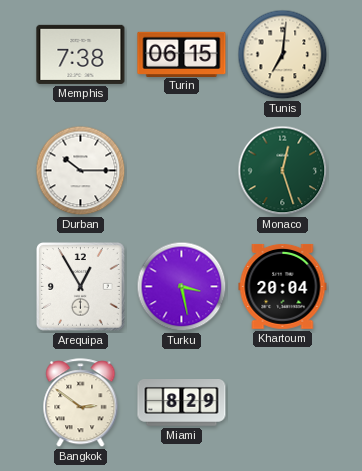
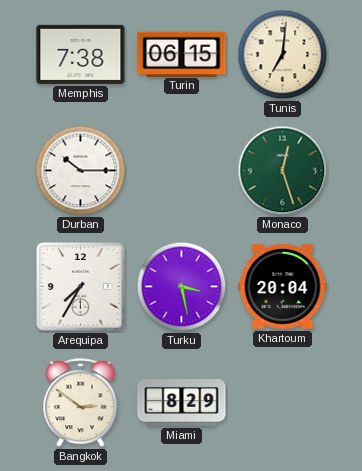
Arequipa: 12:55 -> 7:35
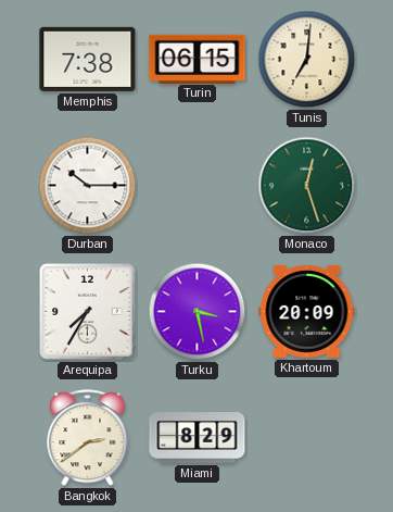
Khartoum: 20:04 -> 20:09
Bangkok: 2:51 -> 2:39
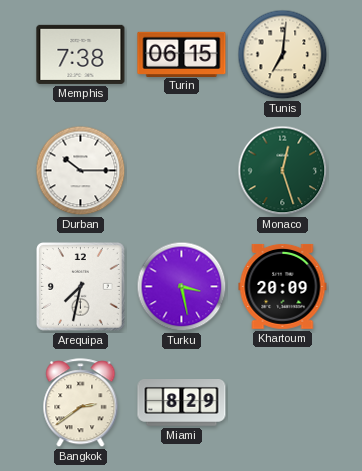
Arequipa: 7:35 -> 7:32
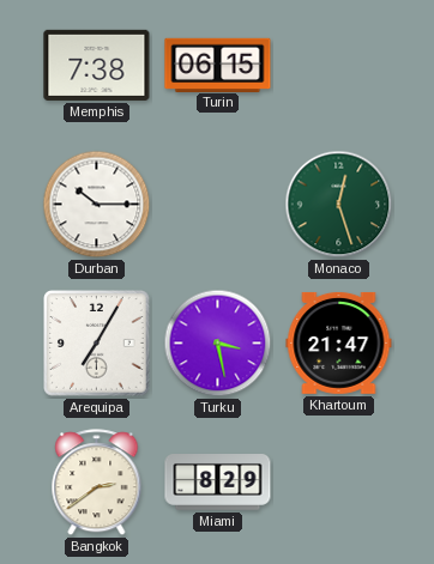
Tunis: 7:01 -> none
Arequipa: 7:32 -> 7:05
Khartoum: 20:09 -> 21:47
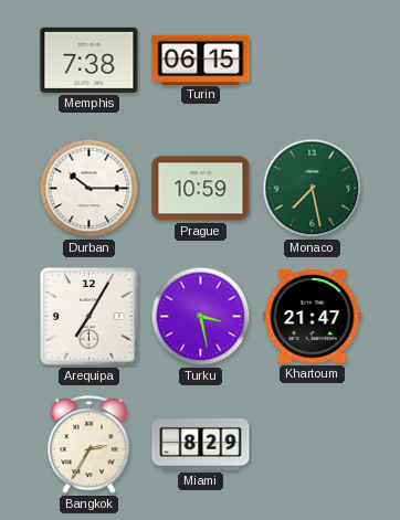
Prague: none -> 10:59
Monaco: 12:27 -> 7:28
Bangkok: 2:39 -> 2:35
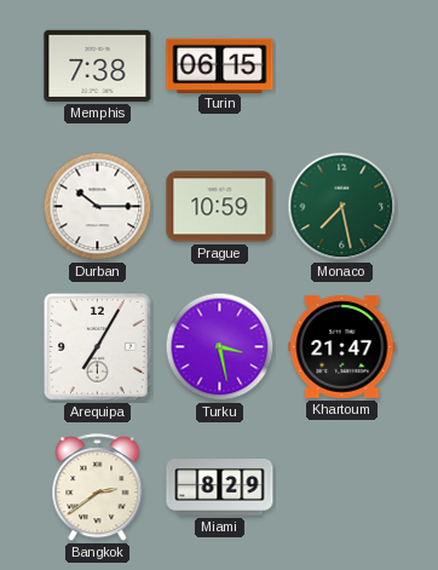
Bangkok: 2:35 -> 2:39
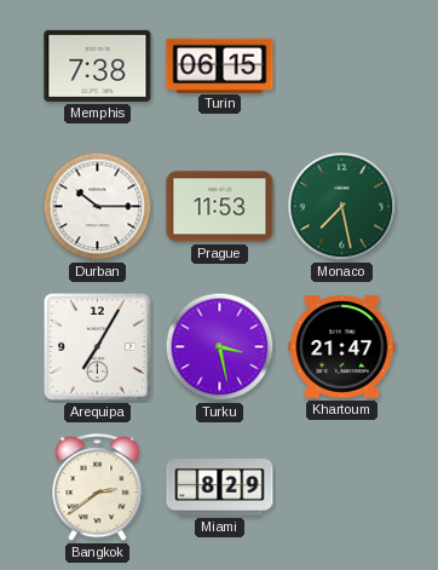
Prague: 10:59 -> 11:53
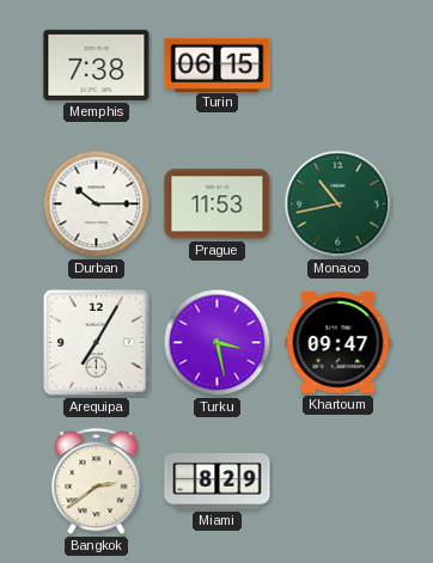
Monaco: 7:28 -> 10:43
Khartoum: 21:47 -> 09:47
